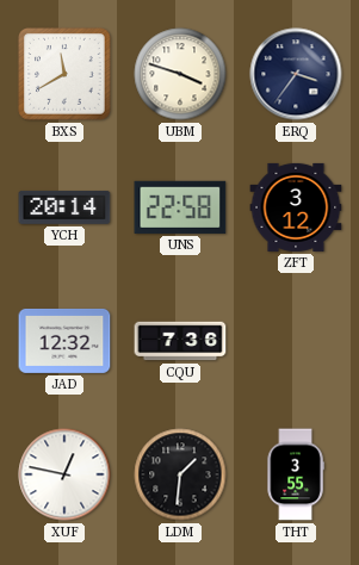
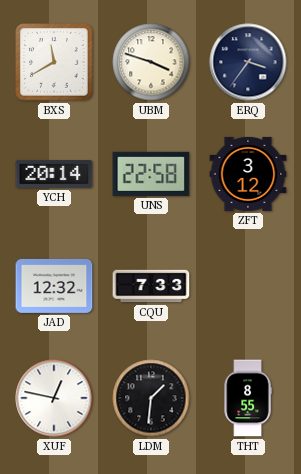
CQU: 7:36 -> 7:33
THT: 3:55 -> 8:55
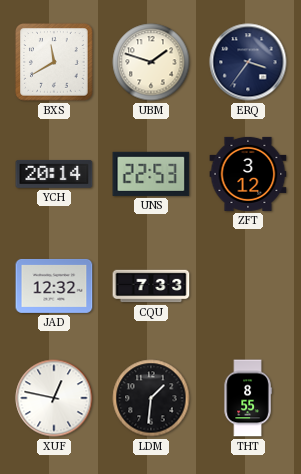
UBM: 3:48 -> 1:48
UNS: 22:58 -> 22:53
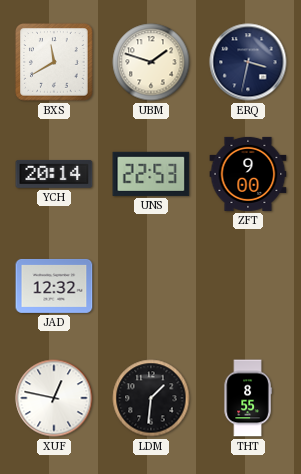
ERQ: 3:36 -> 3:32
ZFT: 3:12 -> 9:00
CQU: 7:33 -> none
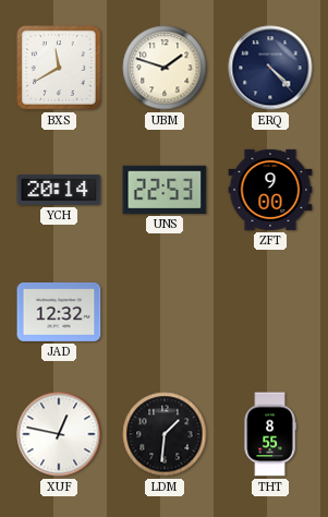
ERQ: 3:32 -> 4:23
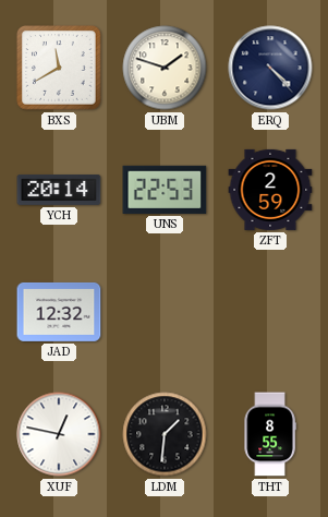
ZFT: 9:00 -> 2:59
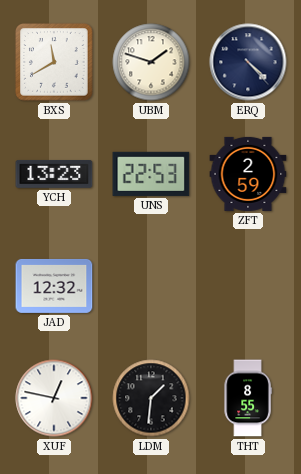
YCH: 20:14 -> 13:23
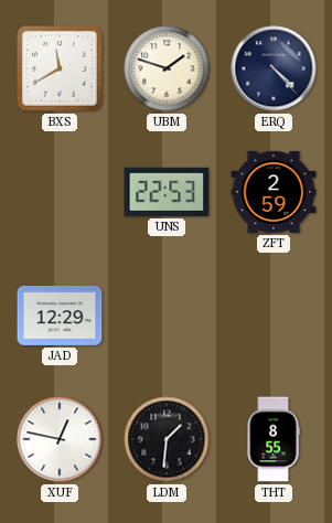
YCH: 13:23 -> none
JAD: 12:32 -> 12:29
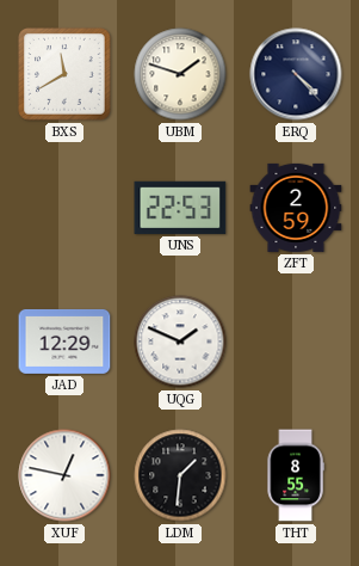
UQG: none -> 1:49
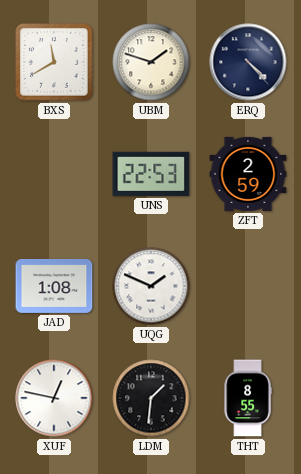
JAD: 12:29 -> 1:08
